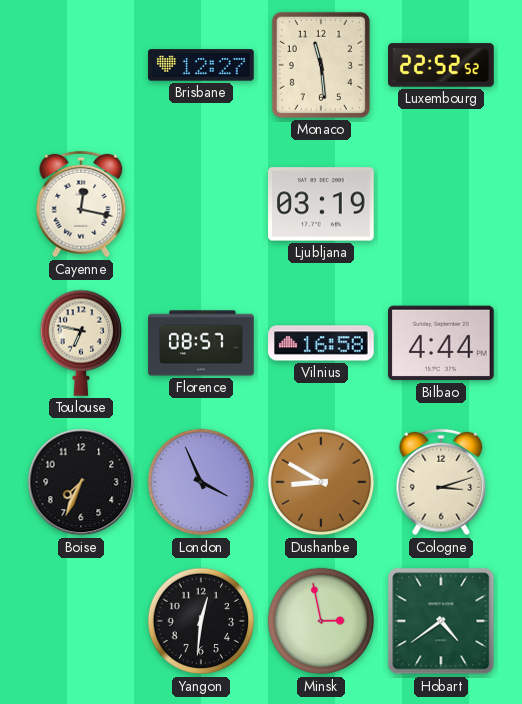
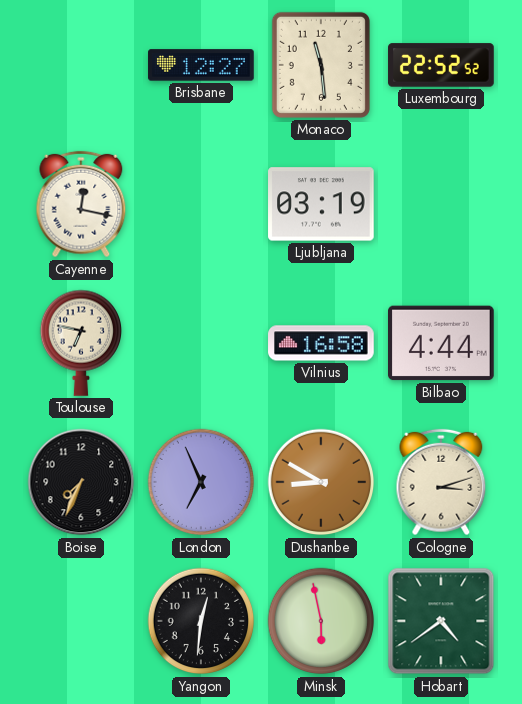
Florence: 08:57 -> none
London: 3:56 -> 6:56
Minsk: 2:58 -> 5:58
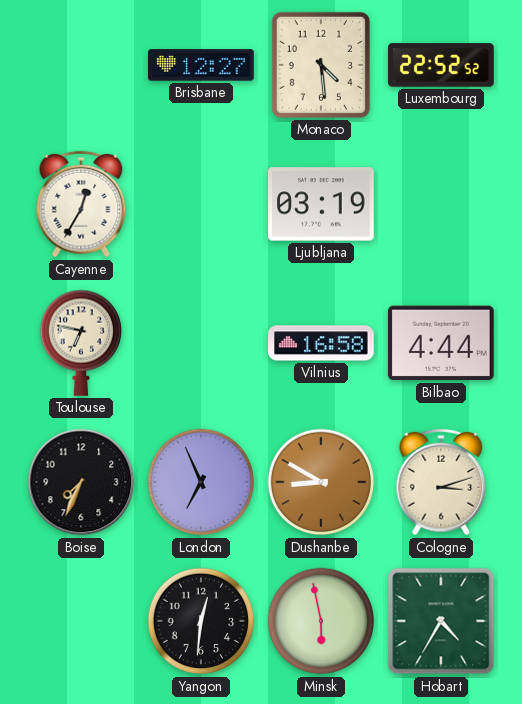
Monaco: 11:29 -> 4:29
Cayenne: 12:17 -> 12:35
Hobart: 4:39 -> 4:35
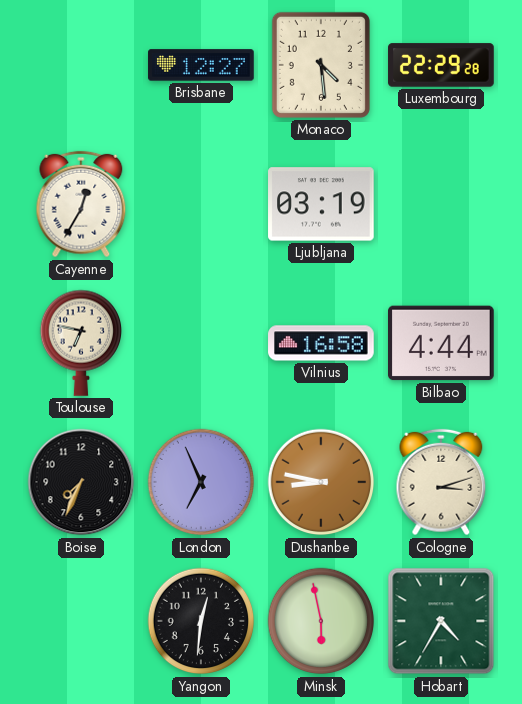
Luxembourg: 22:52 -> 22:29
Dushanbe: 8:50 -> 8:47
